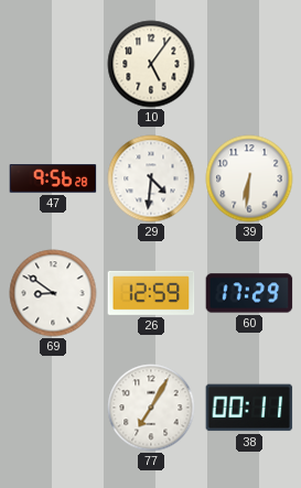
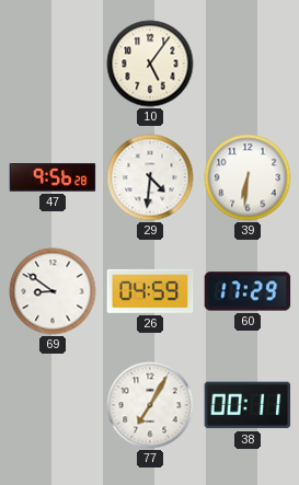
26: 12:59 -> 04:59
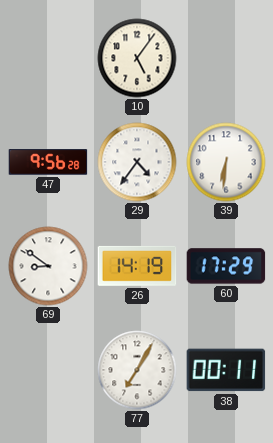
29: 4:31 -> 4:36
26: 04:59 -> 14:19
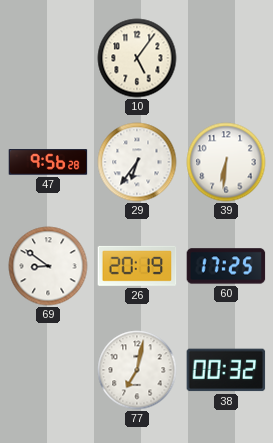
29: 4:36 -> 6:36
26: 14:19 -> 20:19
60: 17:29 -> 17:25
77: 7:05 -> 7:02
38: 00:11 -> 00:32
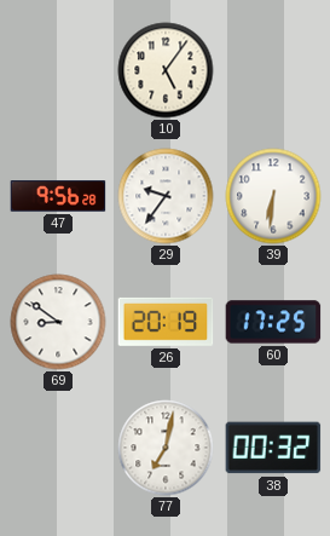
29: 6:36 -> 9:36
